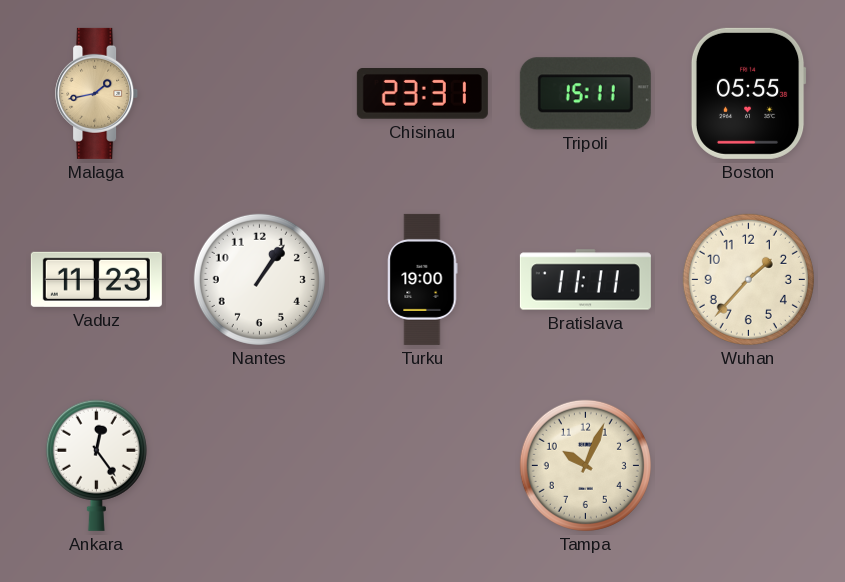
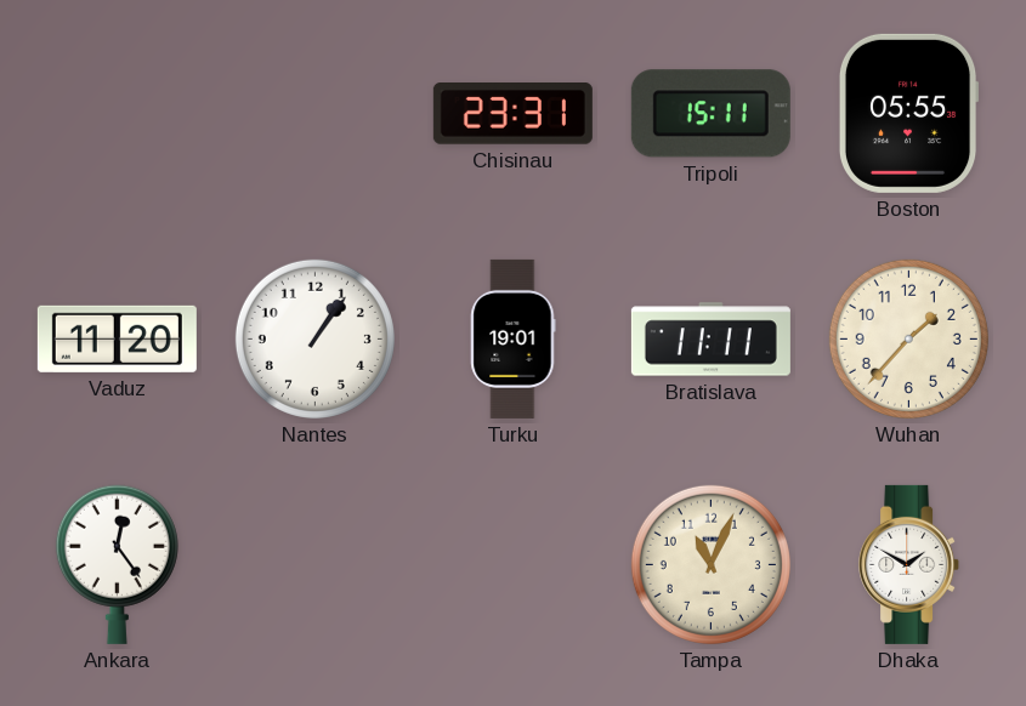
Malaga: 1:43 -> none
Vaduz: 11:23 -> 11:20
Turku: 19:00 -> 19:01
Tampa: 10:04 -> 11:04
Dhaka: none -> 1:50
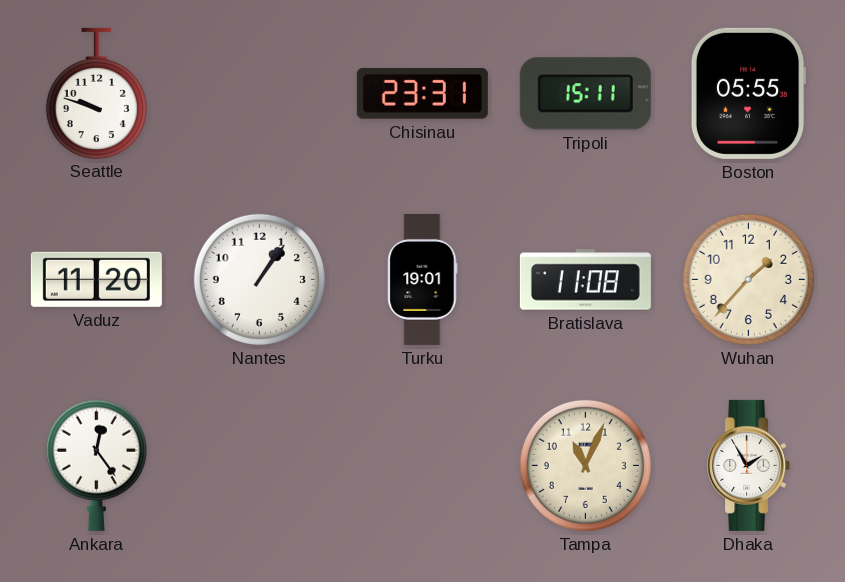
Seattle: none -> 9:48
Bratislava: 11:11 -> 11:08
Dhaka: 1:50 -> 1:55
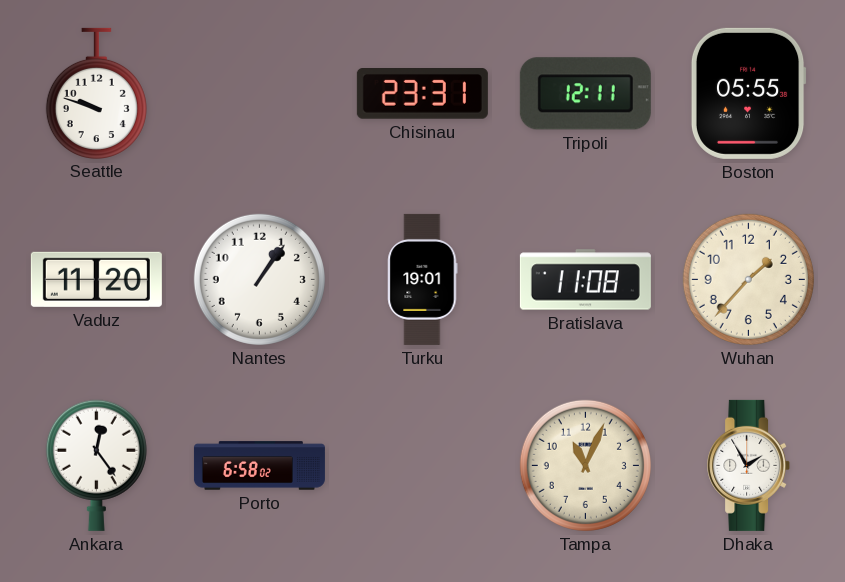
Tripoli: 15:11 -> 12:11
Porto: none -> 6:58
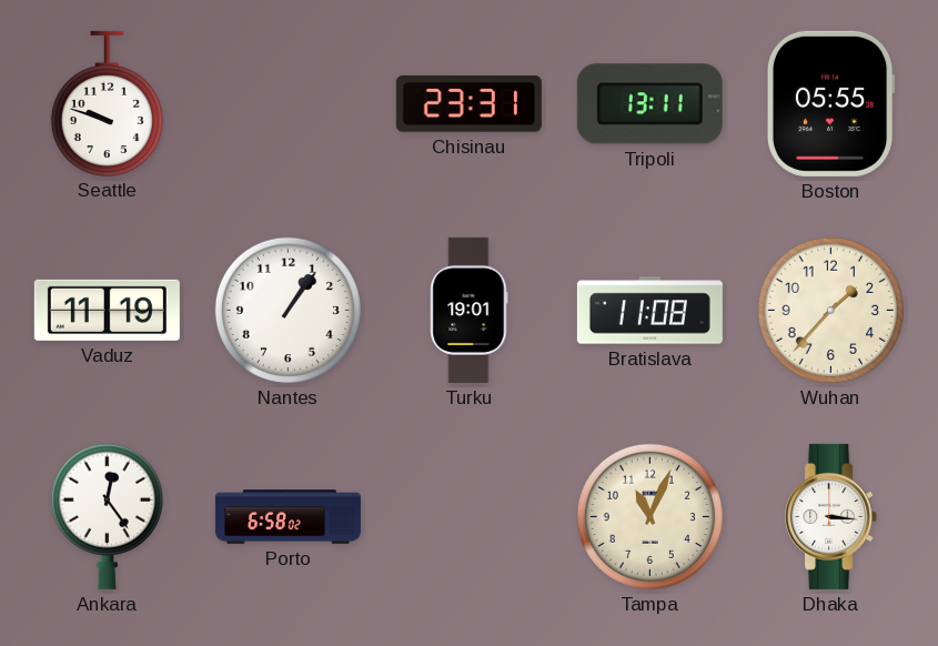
Tripoli: 12:11 -> 13:11
Vaduz: 11:20 -> 11:19
Dhaka: 1:55 -> 3:16
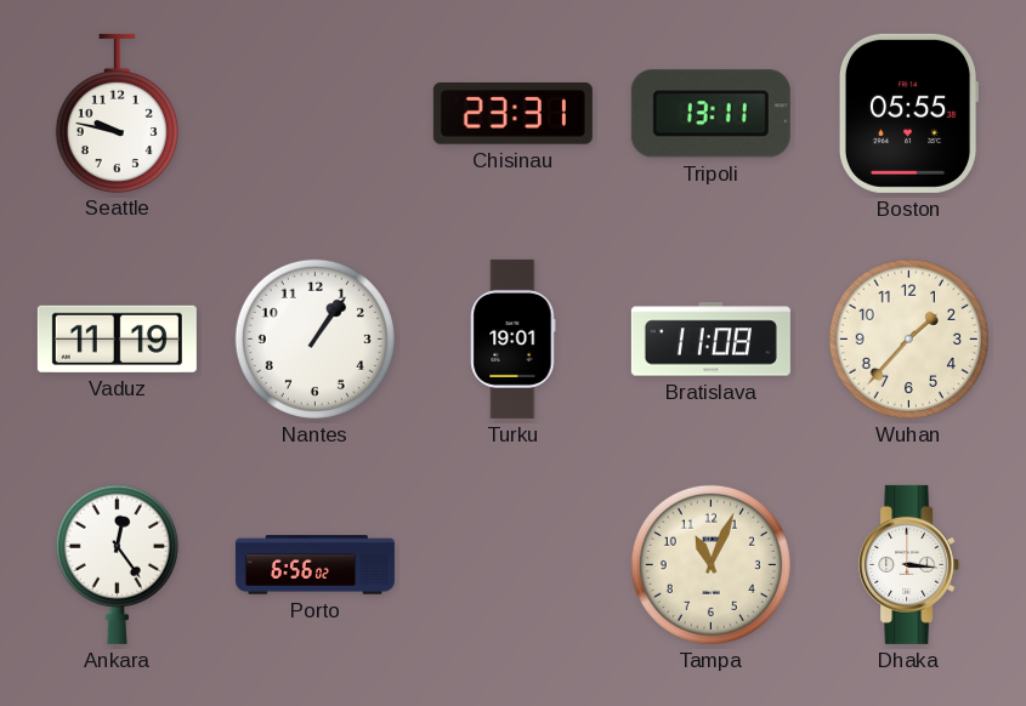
Seattle: 9:48 -> 9:47
Porto: 6:58 -> 6:56
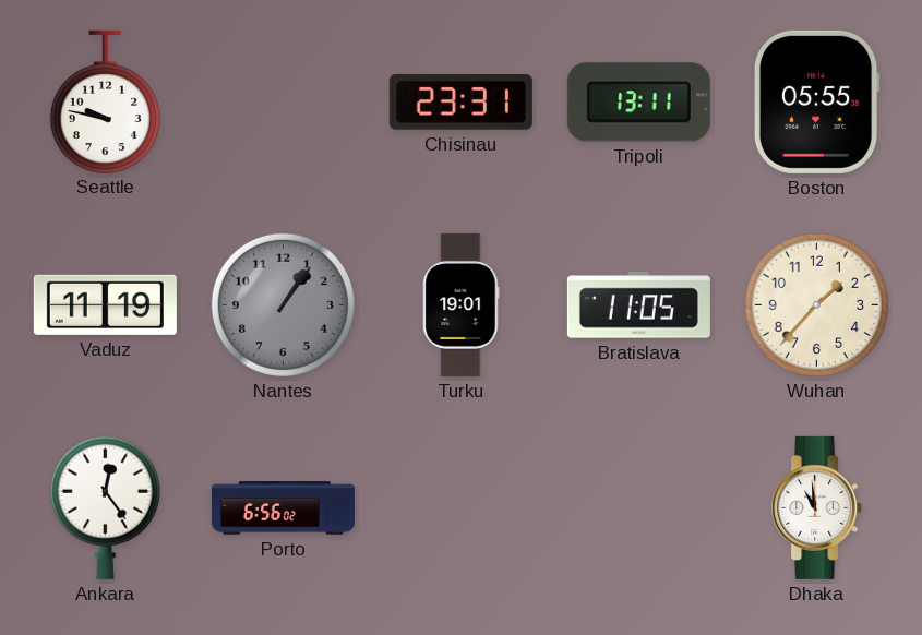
Nantes dial: white -> grey
Bratislava: 11:08 -> 11:05
Tampa: 11:04 -> none
Dhaka: 3:16 -> 10:59
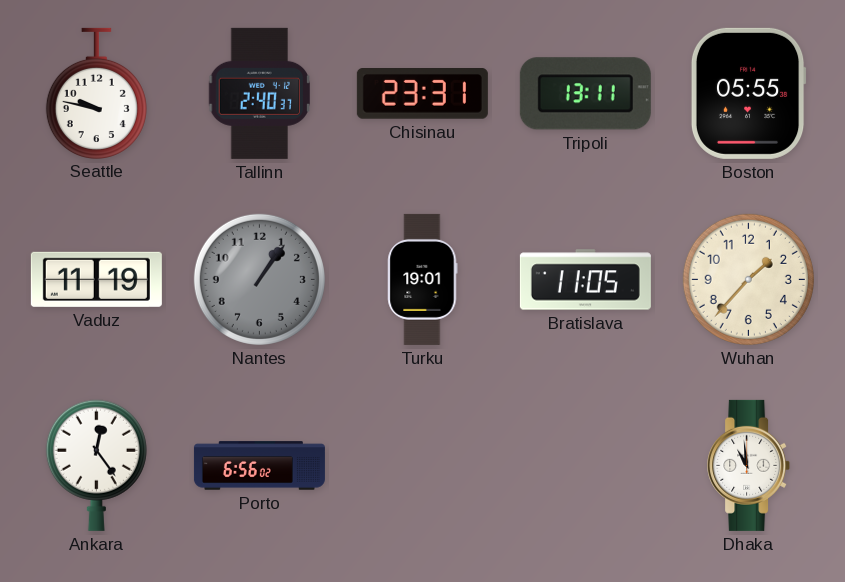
Tallinn: none -> 2:40
